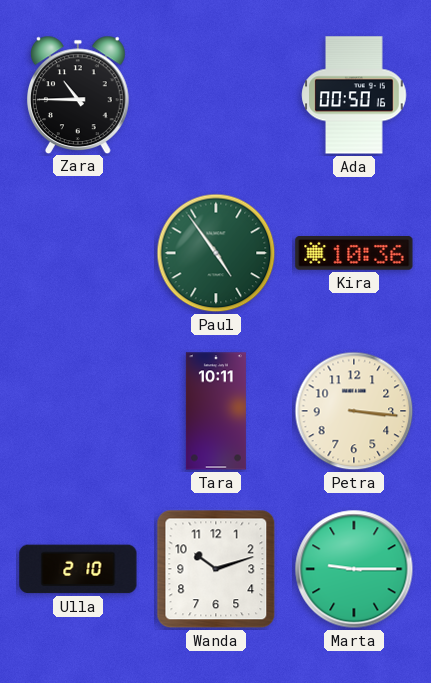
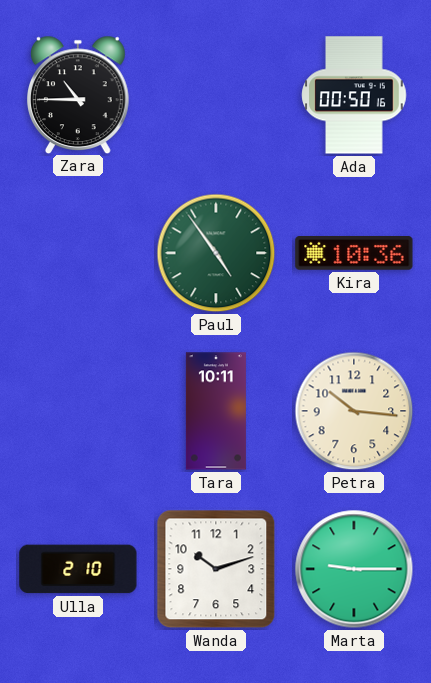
Petra: 3:16 -> 10:16
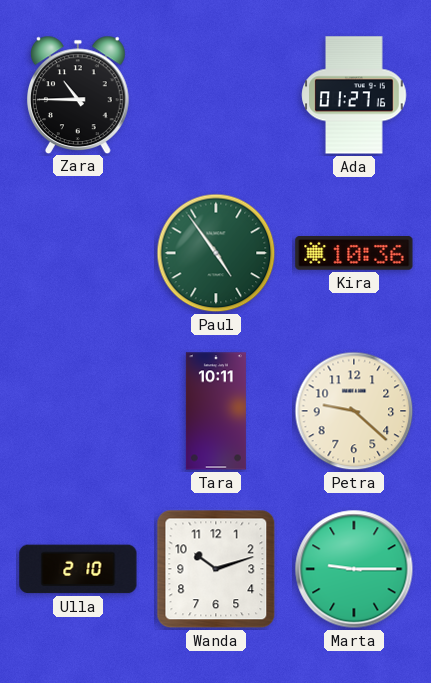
Ada: 00:50 -> 01:27
Petra: 10:16 -> 9:22
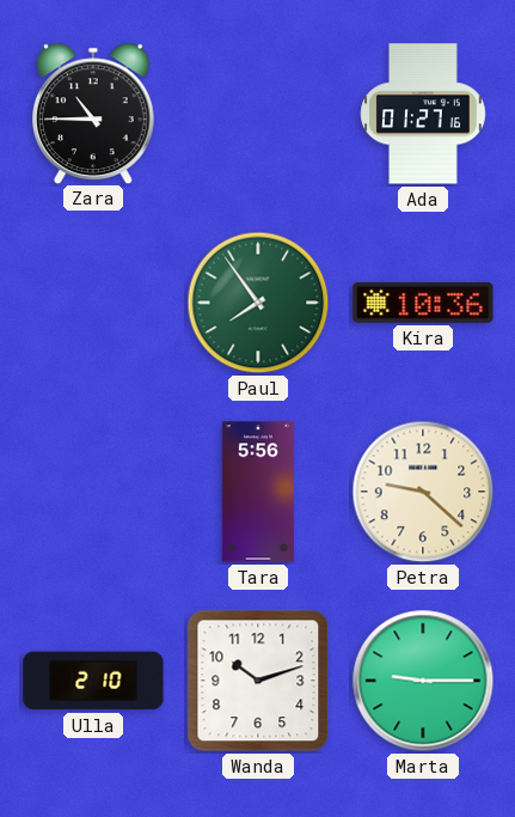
Paul: 4:54 -> 7:54
Tara: 10:11 -> 5:56
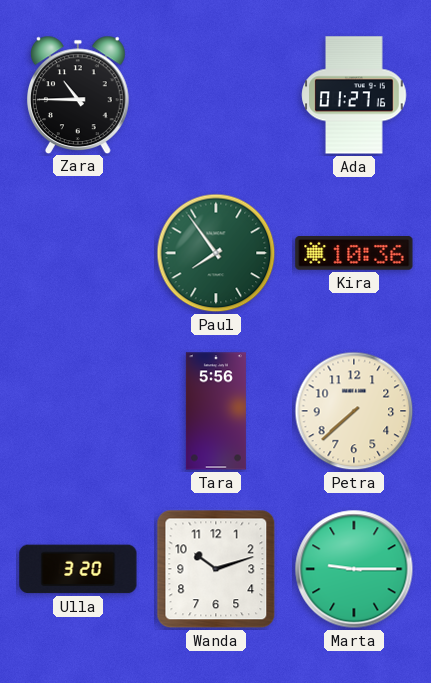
Petra: 9:22 -> 7:38
Ulla: 2:10 -> 3:20
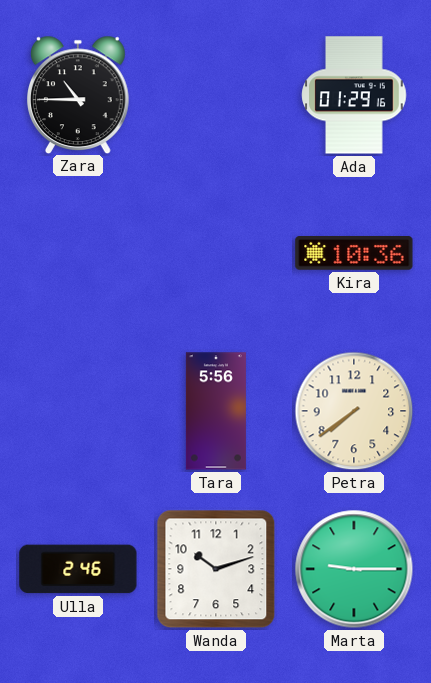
Ada: 01:27 -> 01:29
Paul: 7:54 -> none
Petra: 7:38 -> 7:39
Ulla: 3:20 -> 2:46
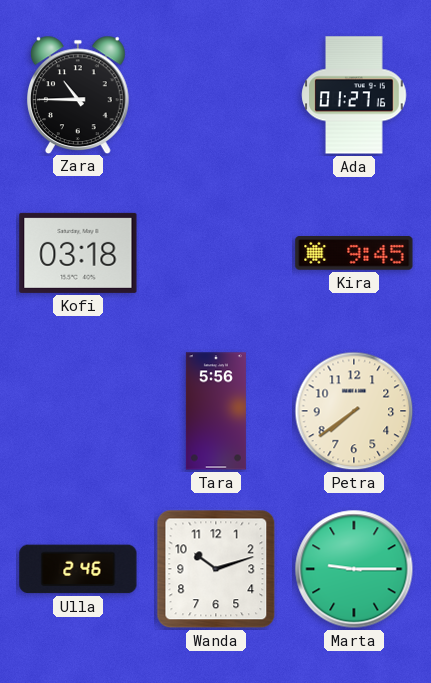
Ada: 01:29 -> 01:27
Kofi: none -> 03:18
Kira: 10:36 -> 9:45
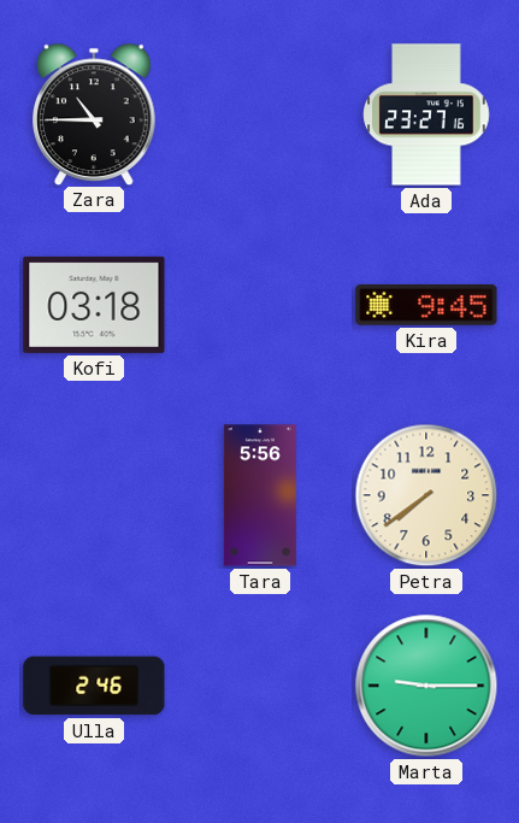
Ada: 01:27 -> 23:27
Wanda: 10:12 -> none
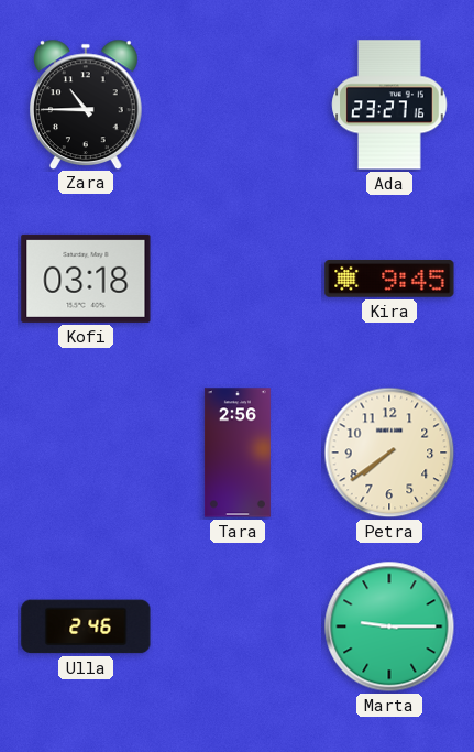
Tara: 5:56 -> 2:56
